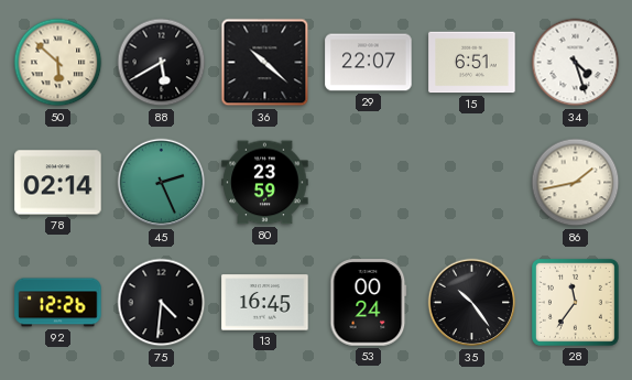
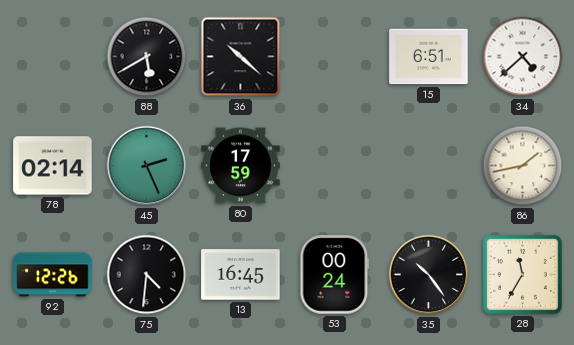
50: 5:52 -> none
29: 22:07 -> none
34: 4:27 -> 4:38
80: 23:59 -> 17:59
28: 11:36 -> 11:35
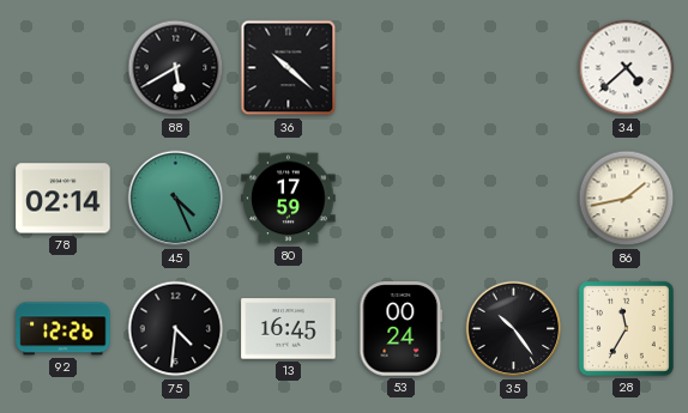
15: 6:51 -> none
45: 2:26 -> 4:26
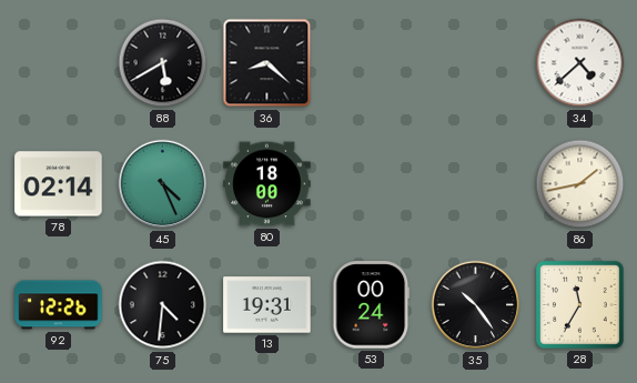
36: 10:22 -> 8:22
80: 17:59 -> 18:00
13: 16:45 -> 19:31
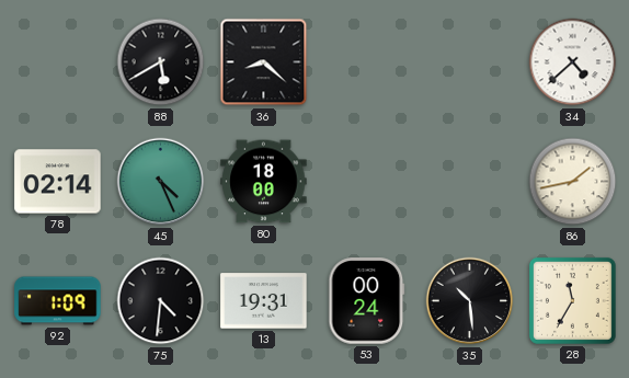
92: 12:26 -> 1:09
35: 10:24 -> 10:29
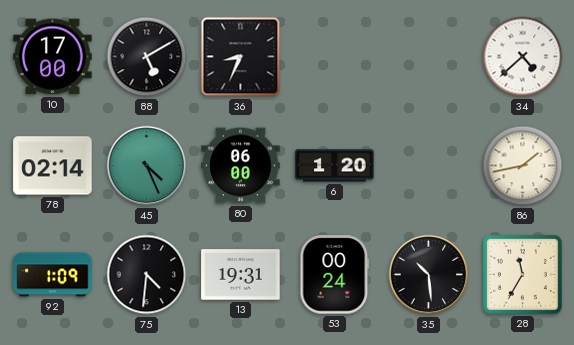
10: none -> 17:00
88: 5:40 -> 5:10
36: 8:22 -> 8:34
80: 18:00 -> 06:00
6: none -> 1:20
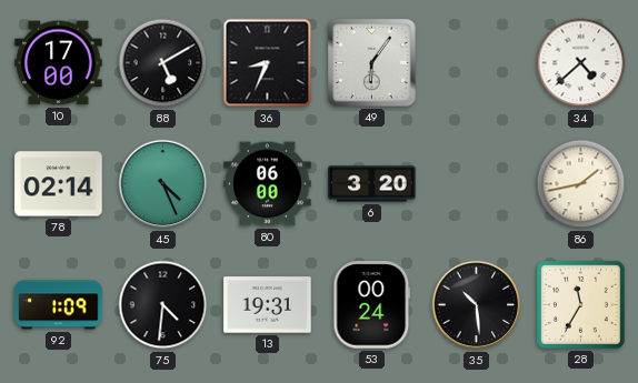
49: none -> 6:06
6: 1:20 -> 3:20
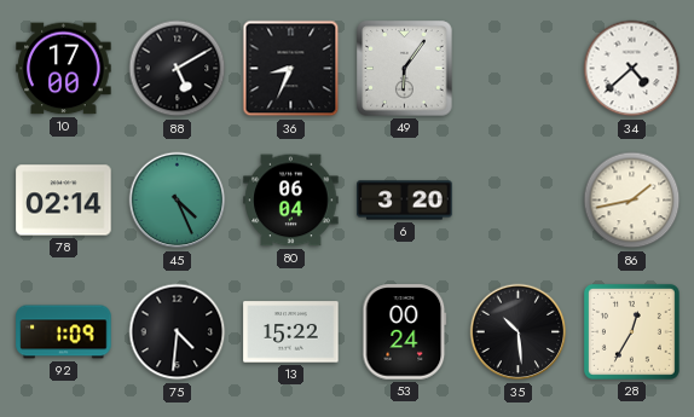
80: 06:00 -> 06:04
13: 19:31 -> 15:22
28: 11:35 -> 12:35
